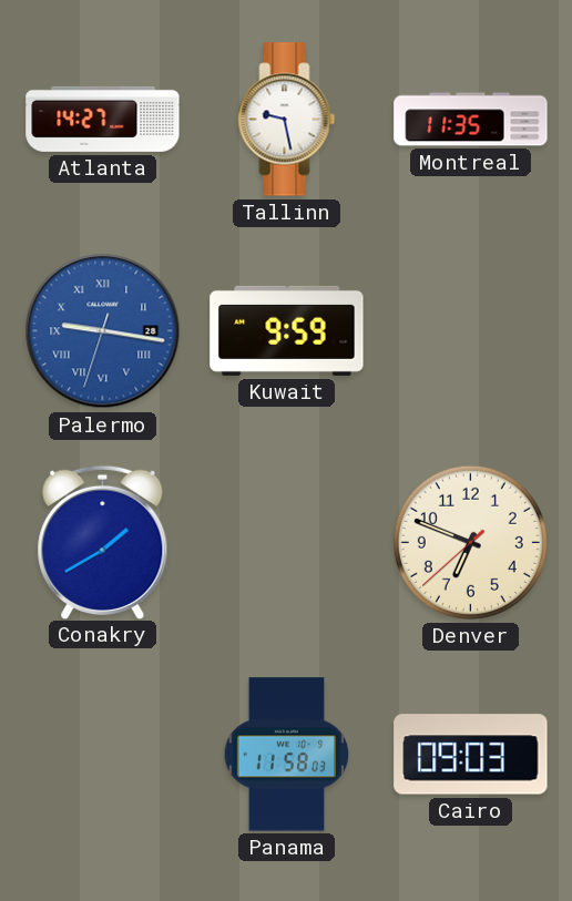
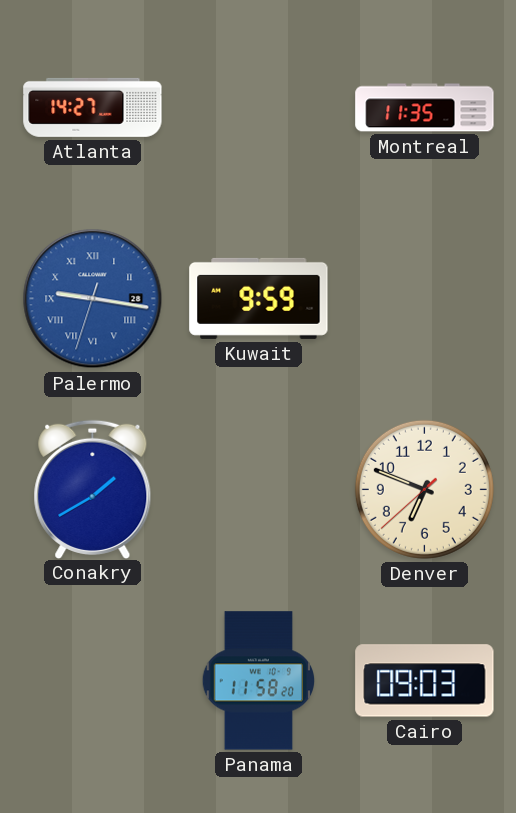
Tallinn: 9:28 -> none
Panama: 11:58:03 -> 11:58:20
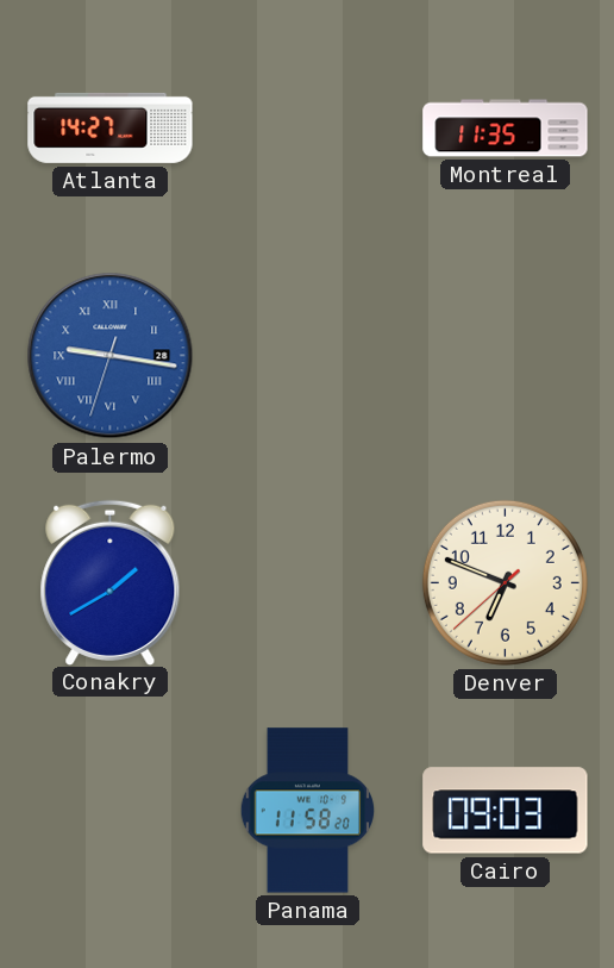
Kuwait: 9:59 -> none
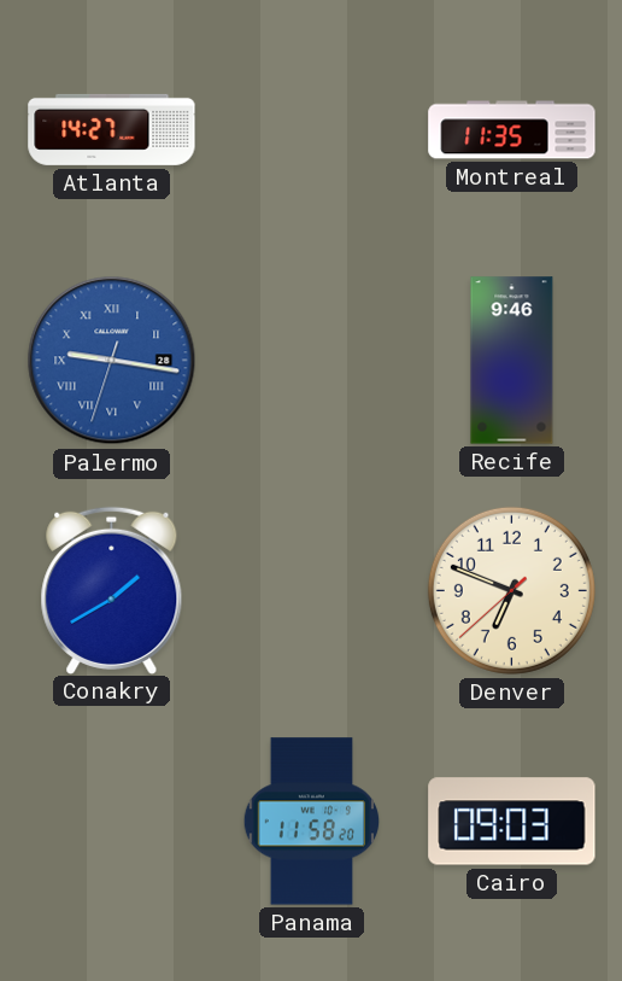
Recife: none -> 9:46
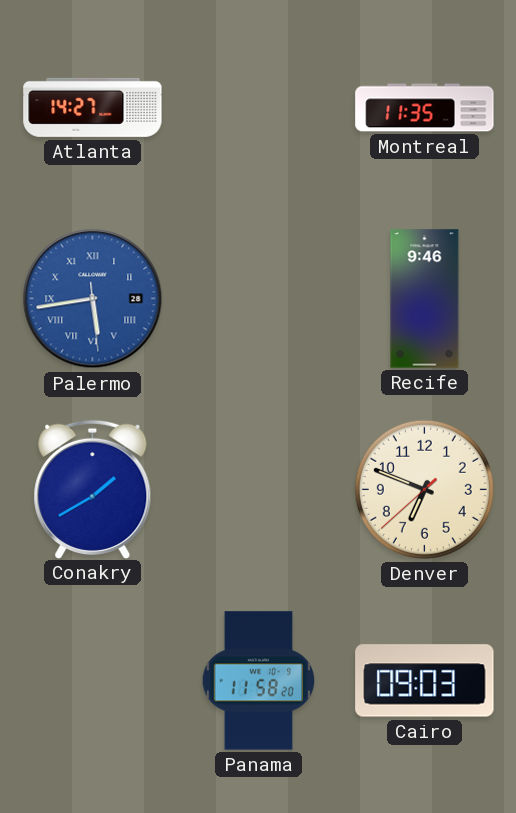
Palermo: 9:16 -> 5:43
